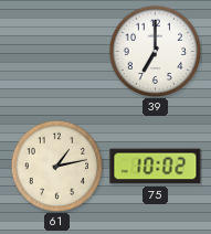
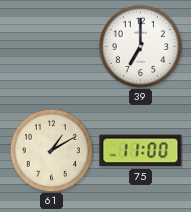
61: 1:13 -> 1:10
75: 10:02 -> 11:00
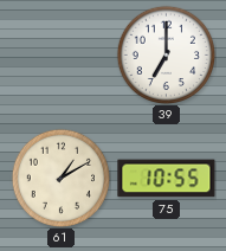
75: 11:00 -> 10:55
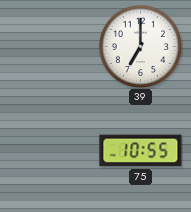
61: 1:10 -> none
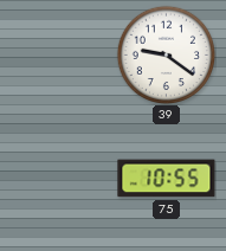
39: 7:00 -> 9:21
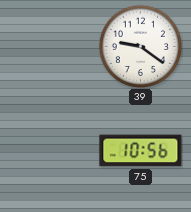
75: 10:55 -> 10:56
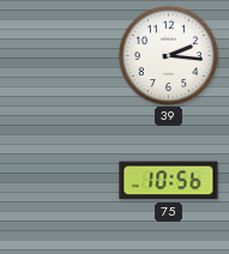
39: 9:21 -> 2:16
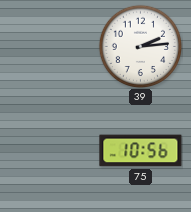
39: 2:16 -> 2:14
